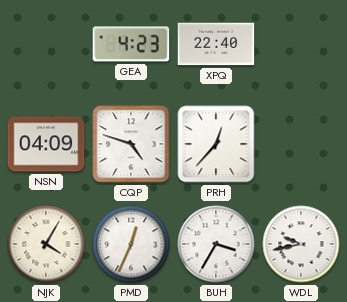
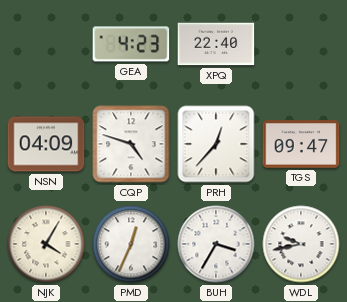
TGS: none -> 09:47
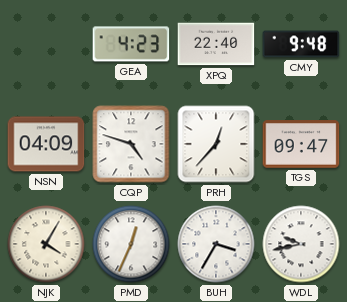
CMY: none -> 9:48
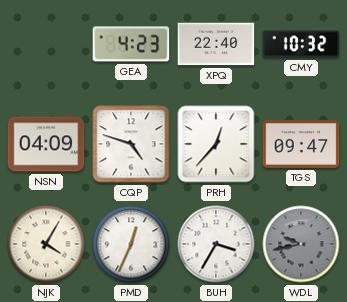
CMY: 9:48 -> 10:32
WDL dial: white -> grey
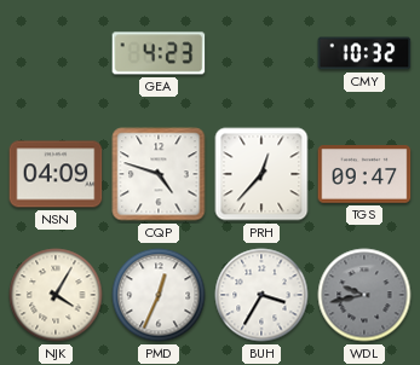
XPQ: 22:40 -> none
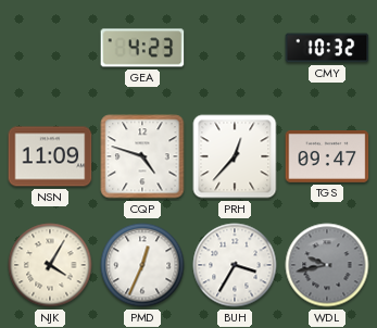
NSN: 04:09 -> 11:09
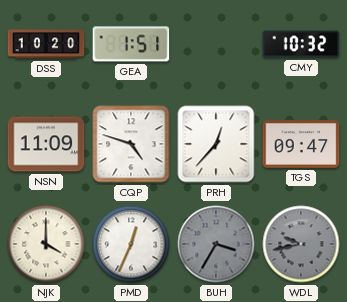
DSS: none -> 10:20
GEA: 4:23 -> 1:51
NJK: 4:05 -> 4:00
BUH dial: white -> grey
